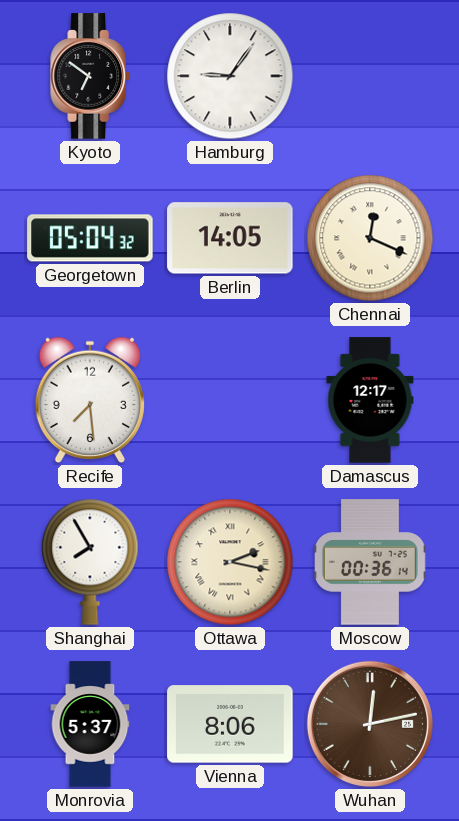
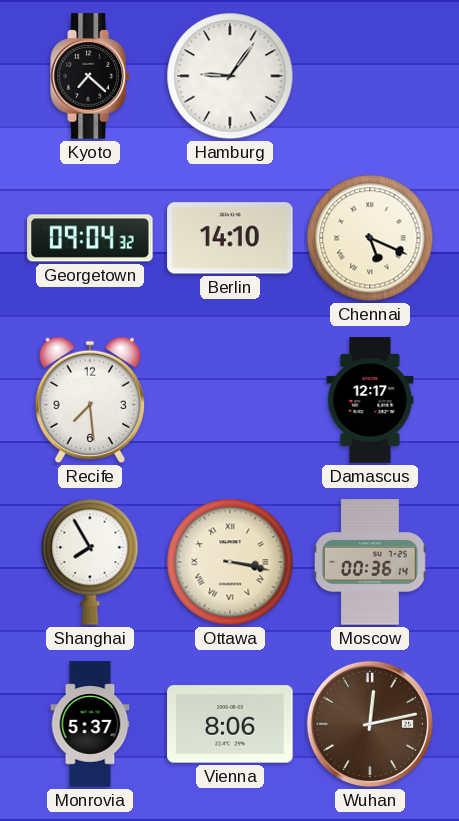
Kyoto: 6:51 -> 7:22
Georgetown: 05:04 -> 09:04
Berlin: 14:05 -> 14:10
Chennai: 12:19 -> 5:19
Ottawa: 2:17 -> 3:17
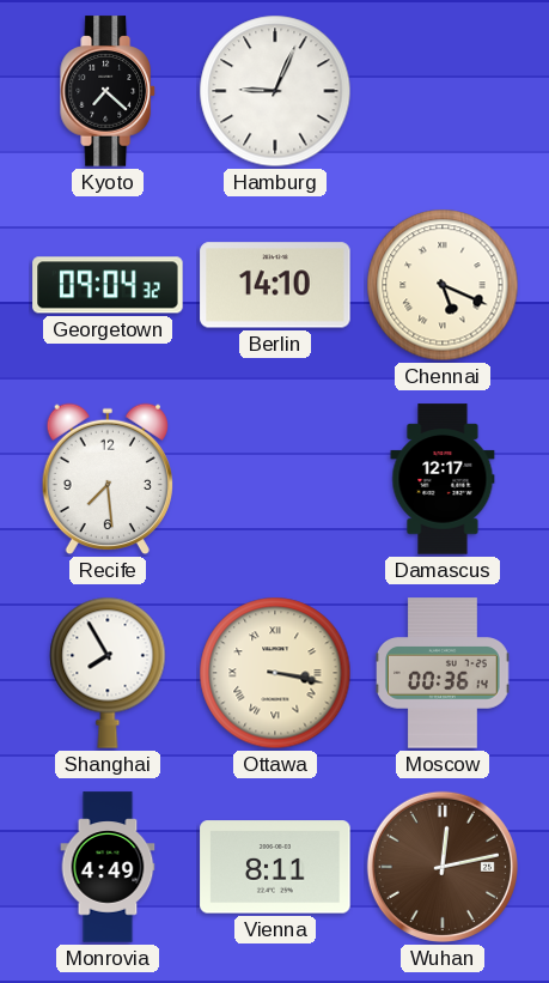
Hamburg: 9:06 -> 9:04
Monrovia: 5:37 -> 4:49
Vienna: 8:06 -> 8:11
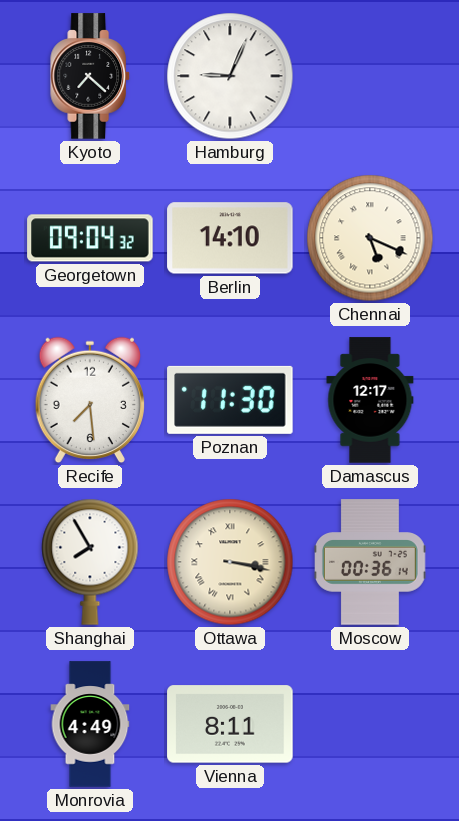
Poznan: none -> 11:30
Wuhan: 12:13 -> none
